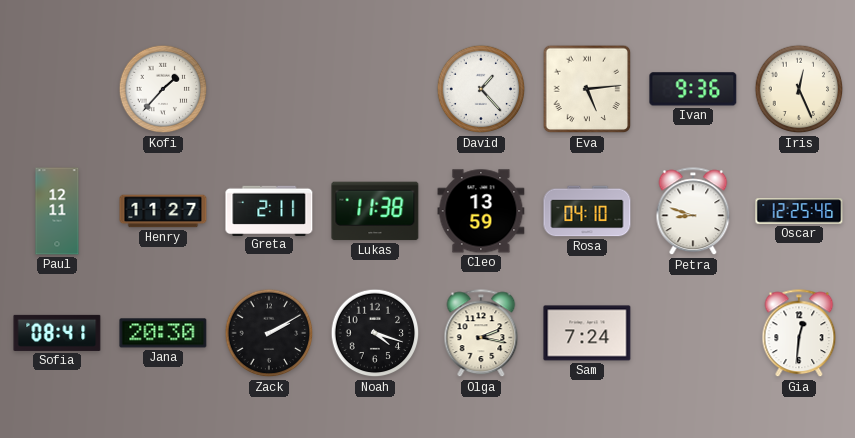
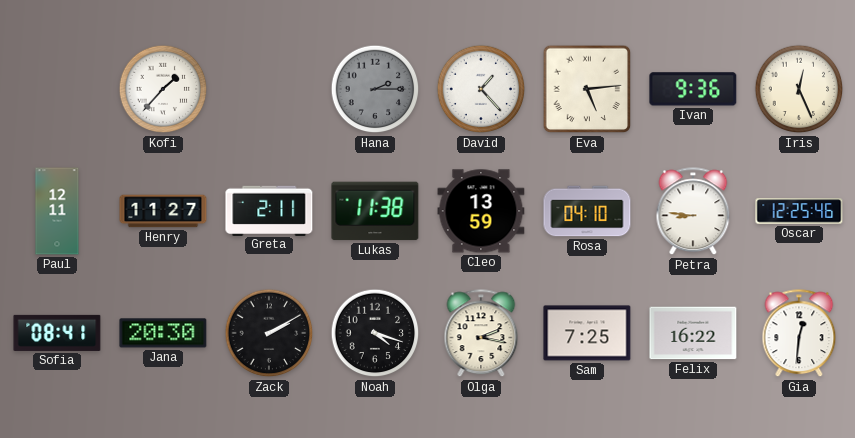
Hana: none -> 2:15
Petra: 8:48 -> 8:46
Sam: 7:24 -> 7:25
Felix: none -> 16:22
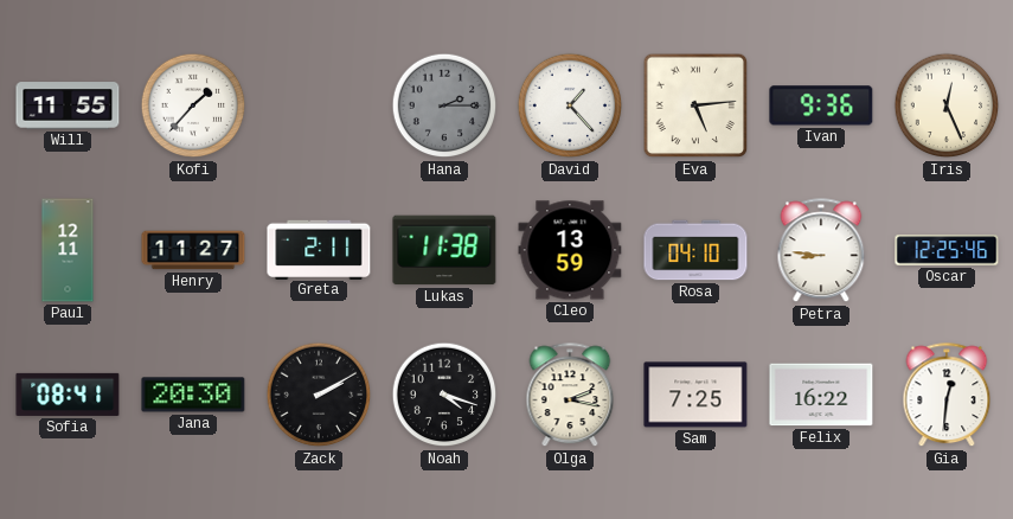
Will: none -> 11:55
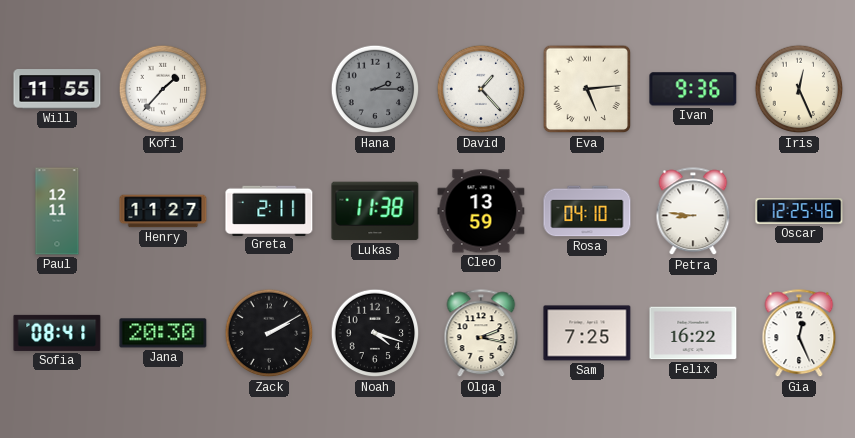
Gia: 12:31 -> 12:26
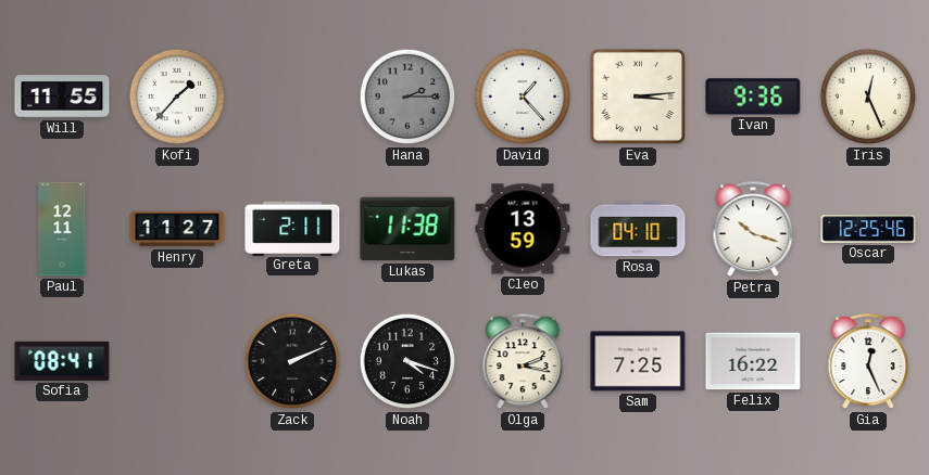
Eva: 5:14 -> 3:14
Petra: 8:46 -> 10:18
Jana: 20:30 -> none
Zack: 2:10 -> 2:11
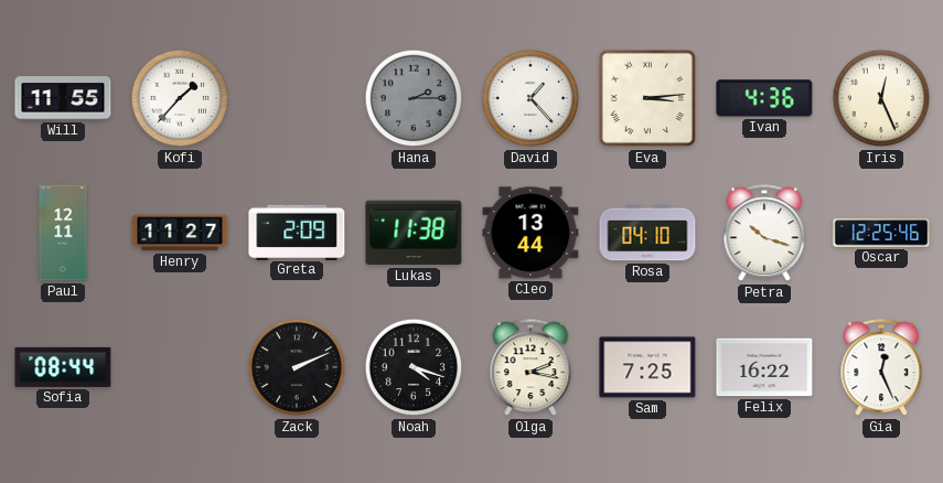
Ivan: 9:36 -> 4:36
Greta: 2:11 -> 2:09
Cleo: 13:59 -> 13:44
Sofia: 08:41 -> 08:44
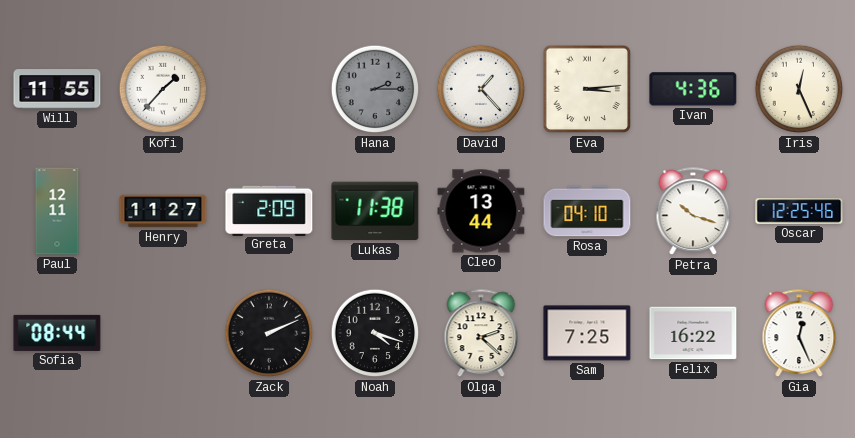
Olga: 2:17 -> 2:22
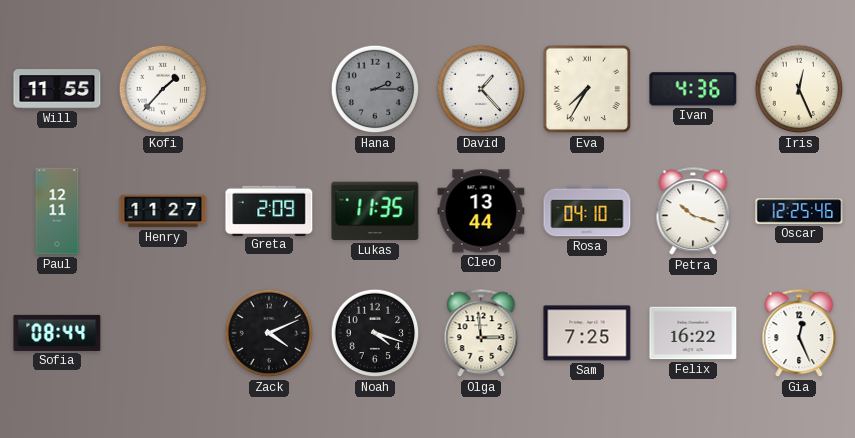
Eva: 3:14 -> 7:35
Lukas: 11:38 -> 11:35
Zack: 2:11 -> 4:11
Olga: 2:22 -> 2:59
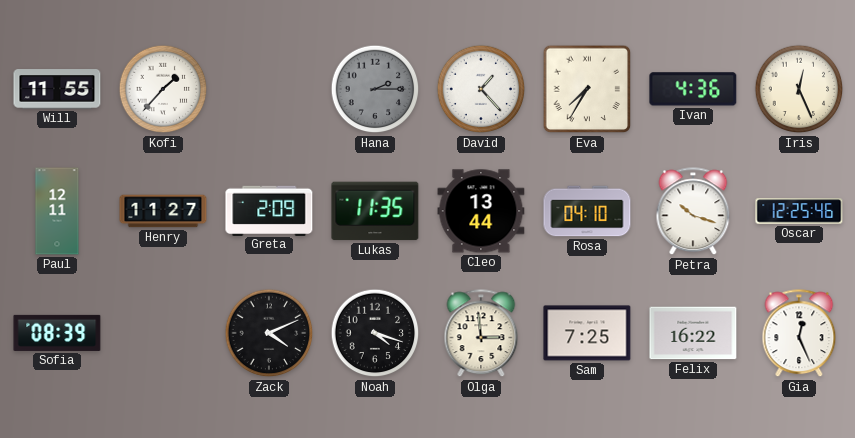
Sofia: 08:44 -> 08:39
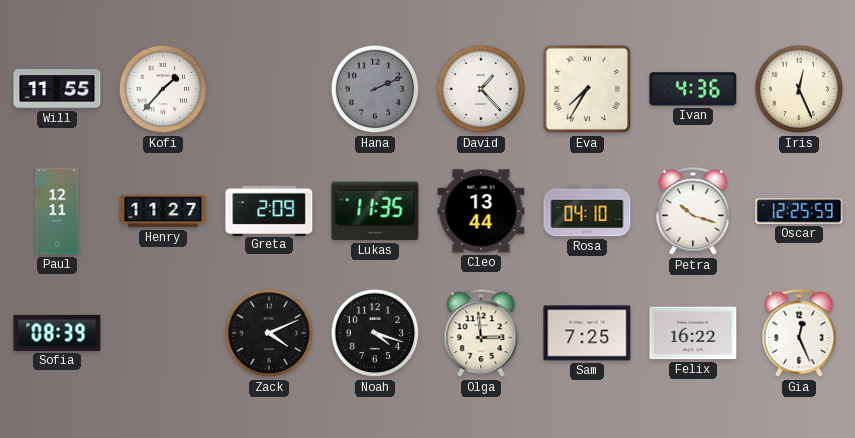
Hana: 2:15 -> 2:11
Oscar: 12:25:46 -> 12:25:59
